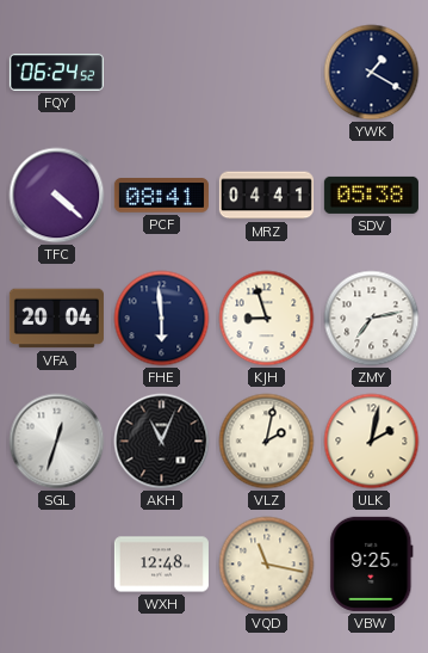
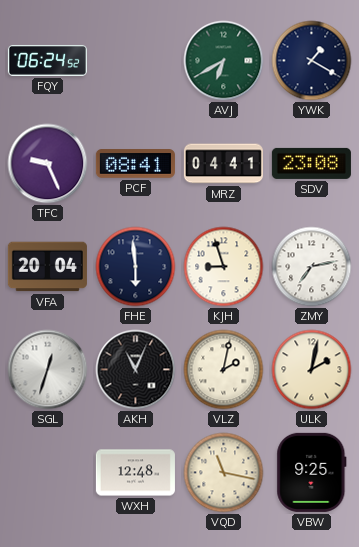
AVJ: none -> 6:40
TFC: 4:22 -> 9:26
SDV: 05:38 -> 23:08
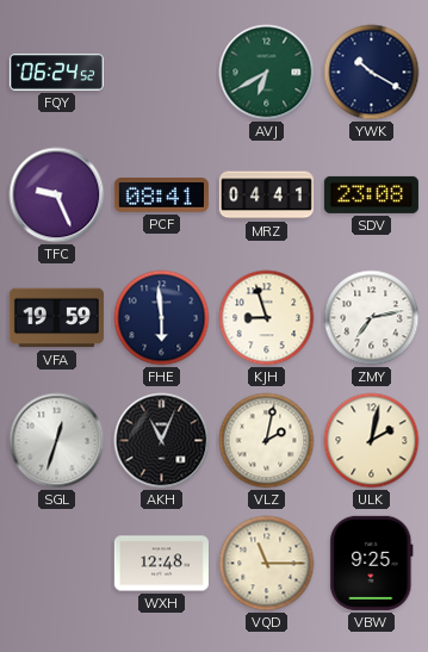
YWK: 1:20 -> 10:20
VFA: 20:04 -> 19:59
VQD: 11:17 -> 11:15
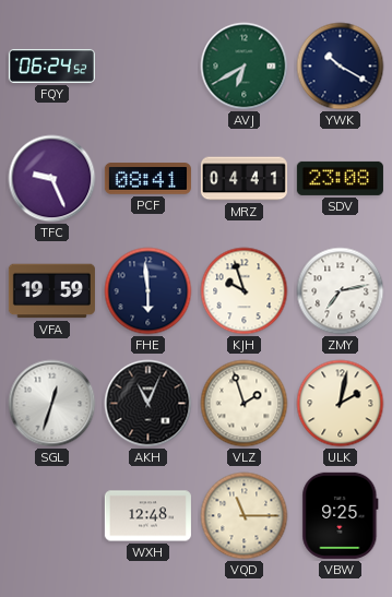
KJH: 8:57 -> 9:57
VLZ: 2:02 -> 1:57
